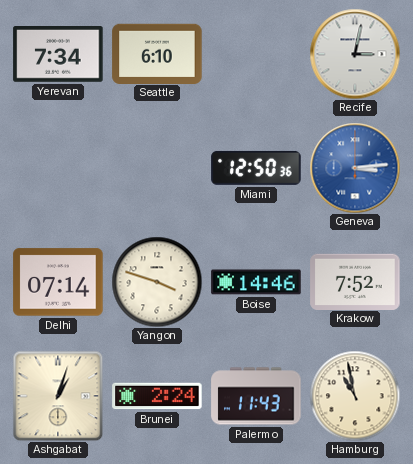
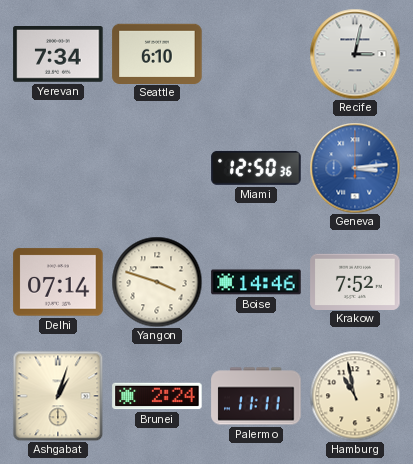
Palermo: 11:43 -> 11:11
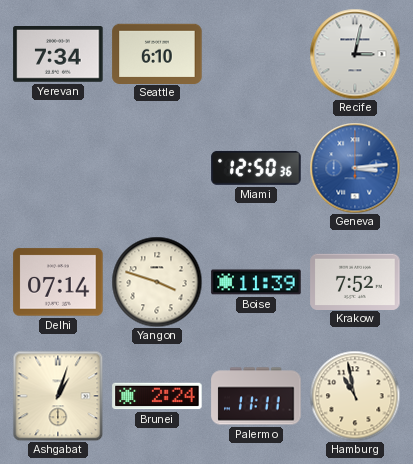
Boise: 14:46 -> 11:39
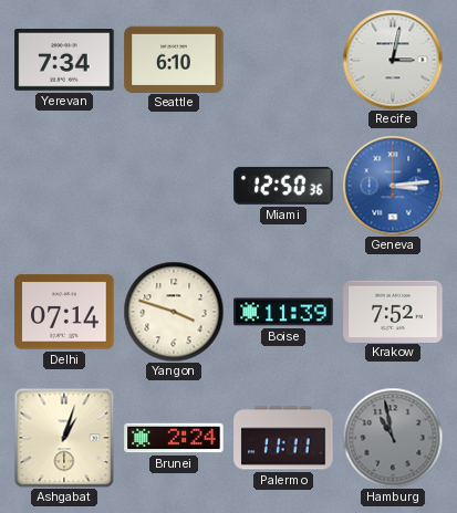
Hamburg dial: cream -> grey
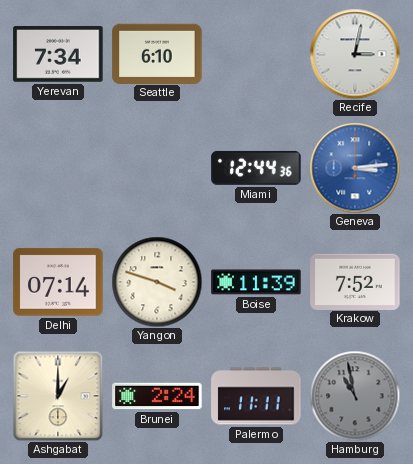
Miami: 12:50 -> 12:44
Ashgabat: 1:03 -> 1:00
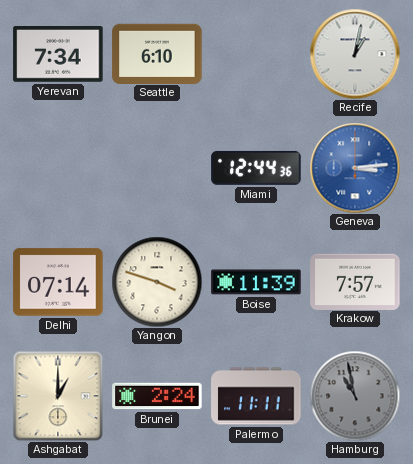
Recife: 3:02 -> 1:02
Krakow: 7:52 -> 7:57
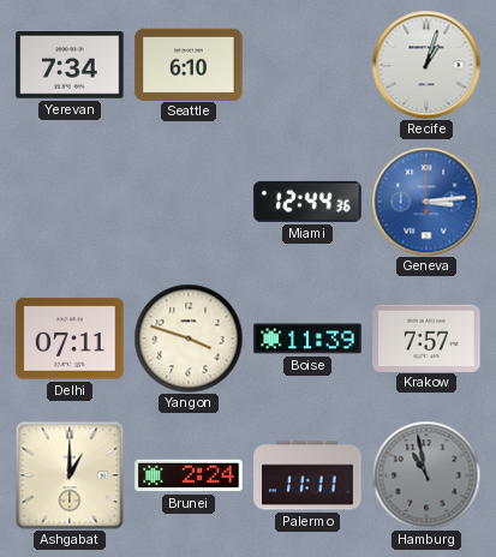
Recife: 1:02 -> 1:03
Delhi: 07:14 -> 07:11
